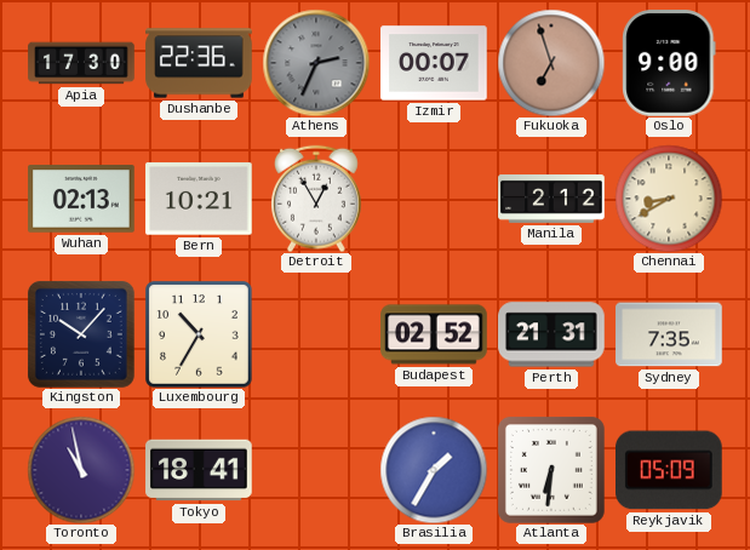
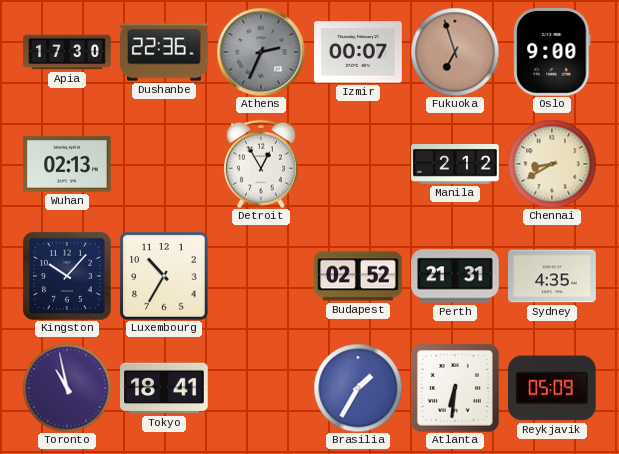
Bern: 10:21 -> none
Sydney: 7:35 -> 4:35
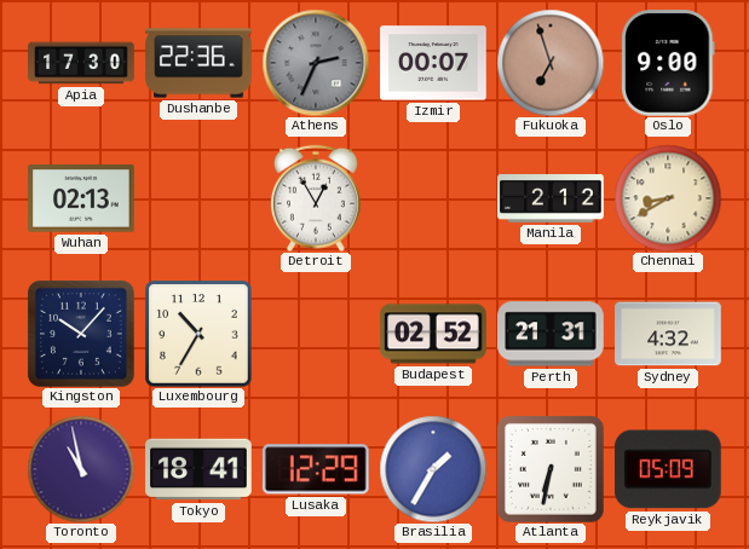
Sydney: 4:35 -> 4:32
Lusaka: none -> 12:29
Atlanta: 6:31 -> 6:32
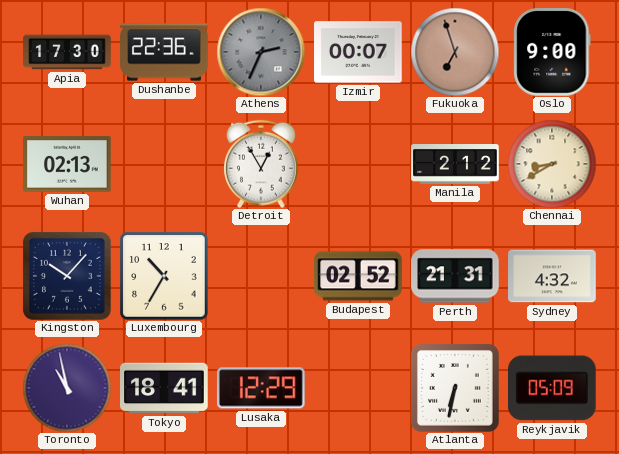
Brasilia: 1:35 -> none
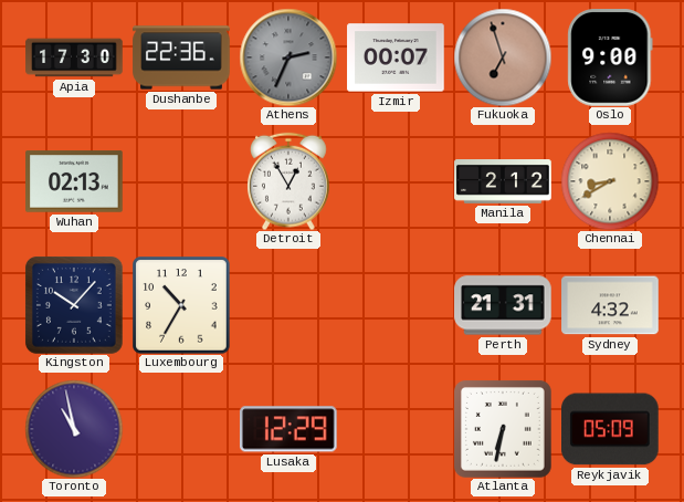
Budapest: 02:52 -> none
Tokyo: 18:41 -> none
